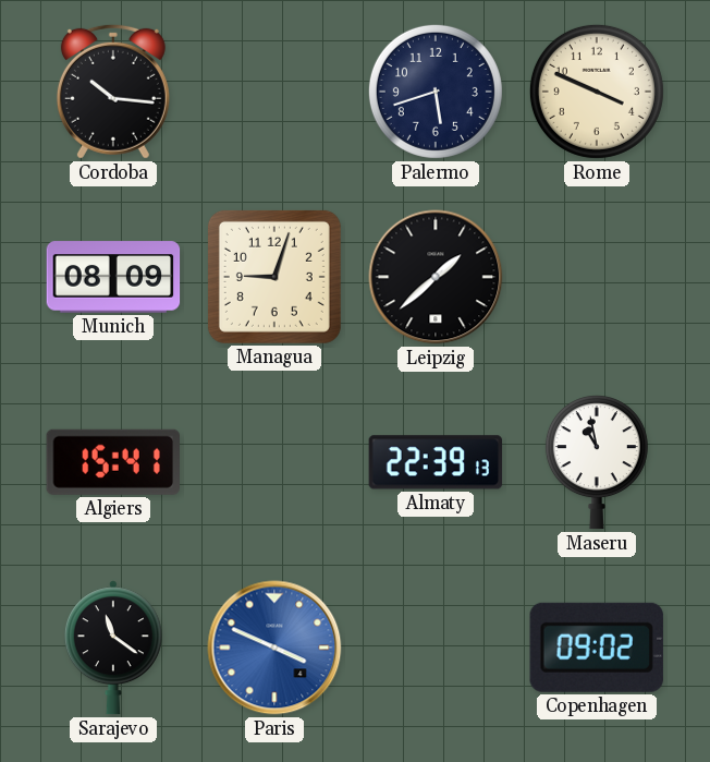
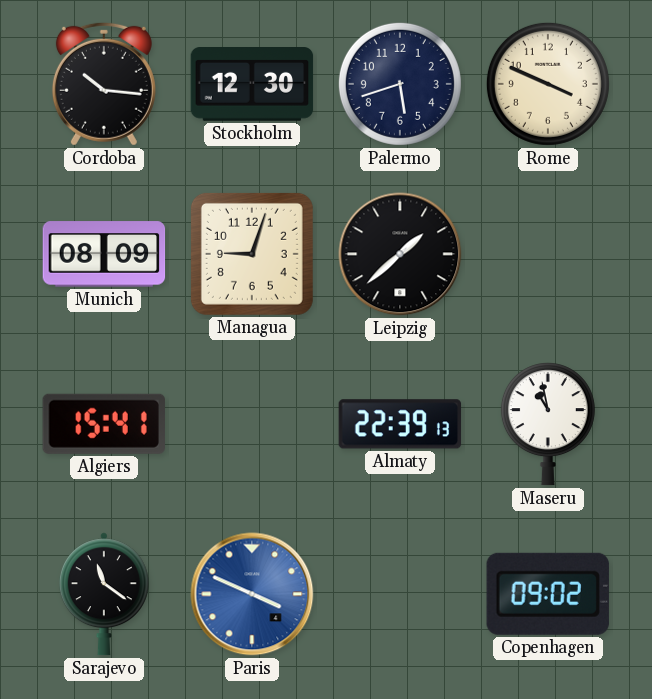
Stockholm: none -> 12:30
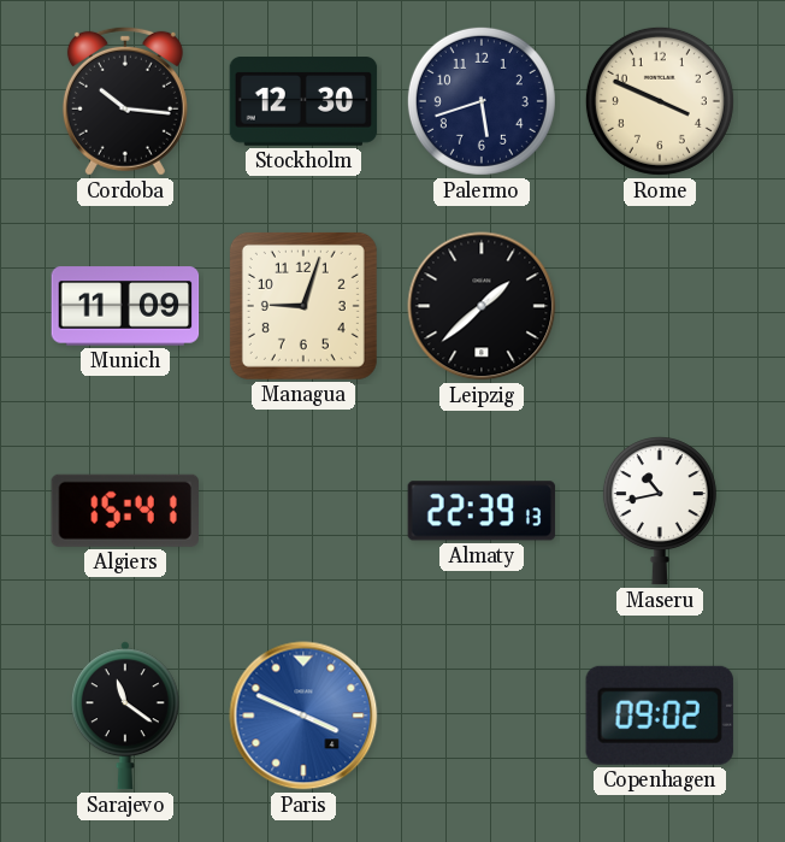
Munich: 08:09 -> 11:09
Maseru: 10:58 -> 10:43
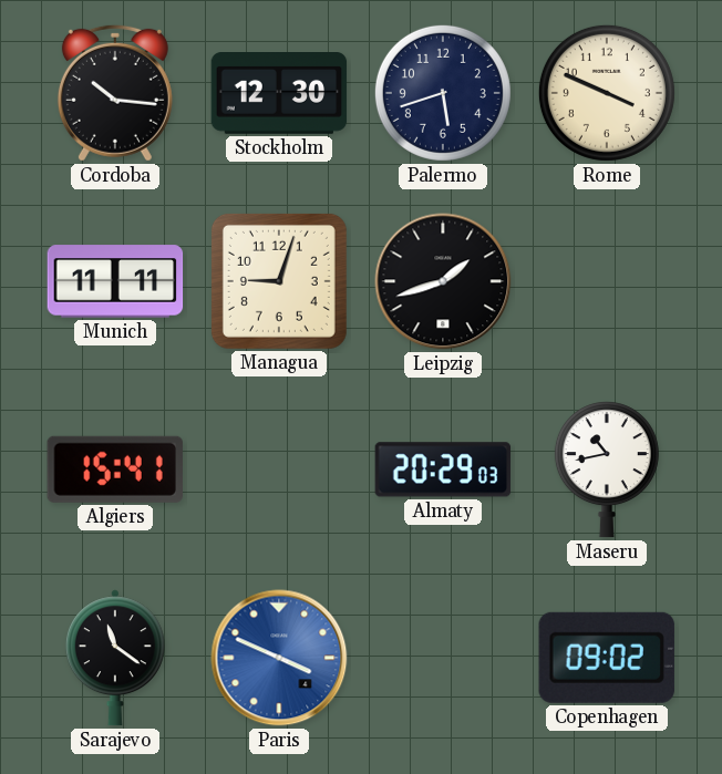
Munich: 11:09 -> 11:11
Leipzig: 1:38 -> 1:42
Almaty: 22:39 -> 20:29
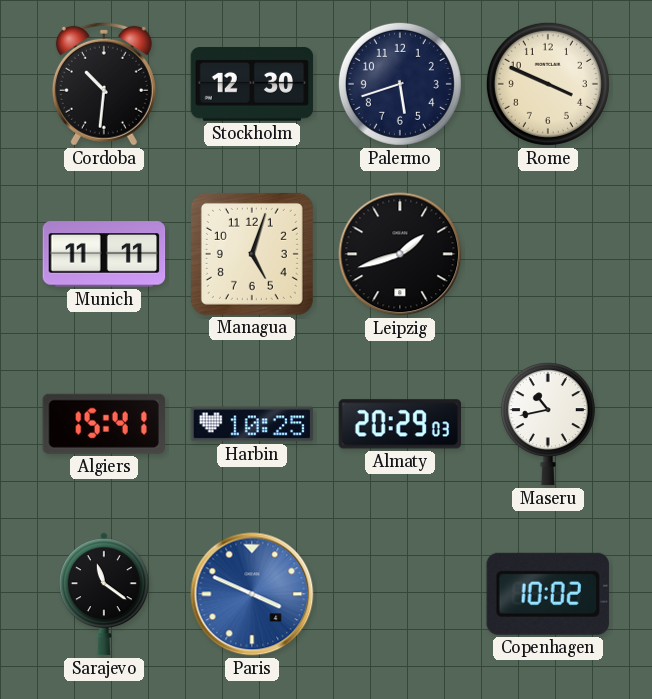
Cordoba: 10:16 -> 10:31
Managua: 9:03 -> 5:03
Harbin: none -> 10:25
Copenhagen: 09:02 -> 10:02
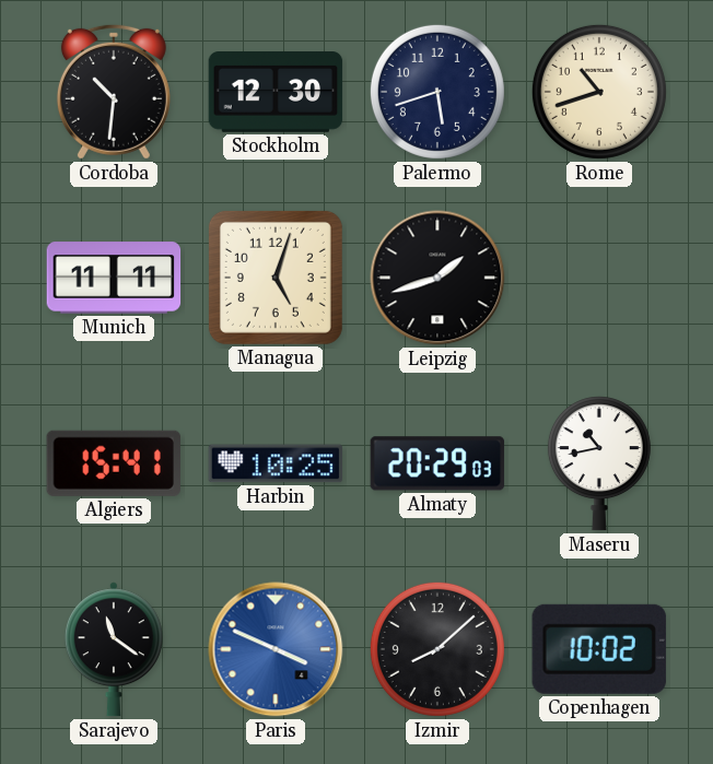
Rome: 3:49 -> 10:42
Izmir: none -> 8:08
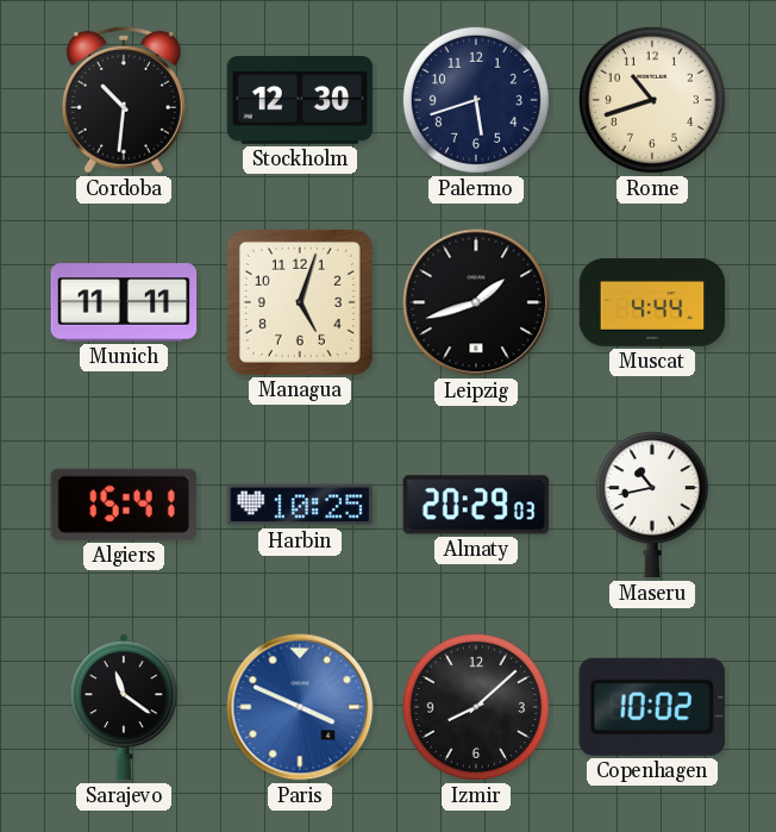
Muscat: none -> 4:44
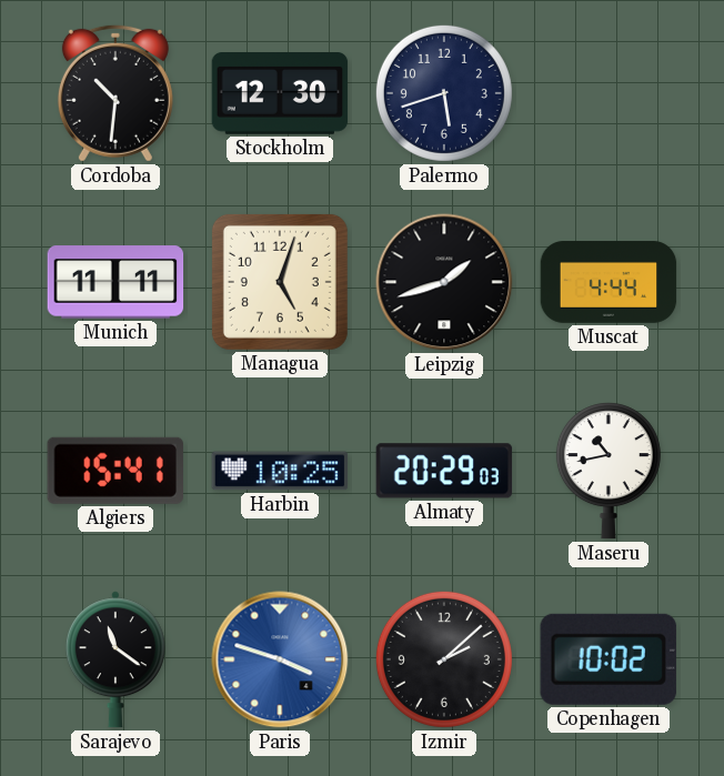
Rome: 10:42 -> none
Paris: 3:49 -> 3:48
Izmir: 8:08 -> 2:08
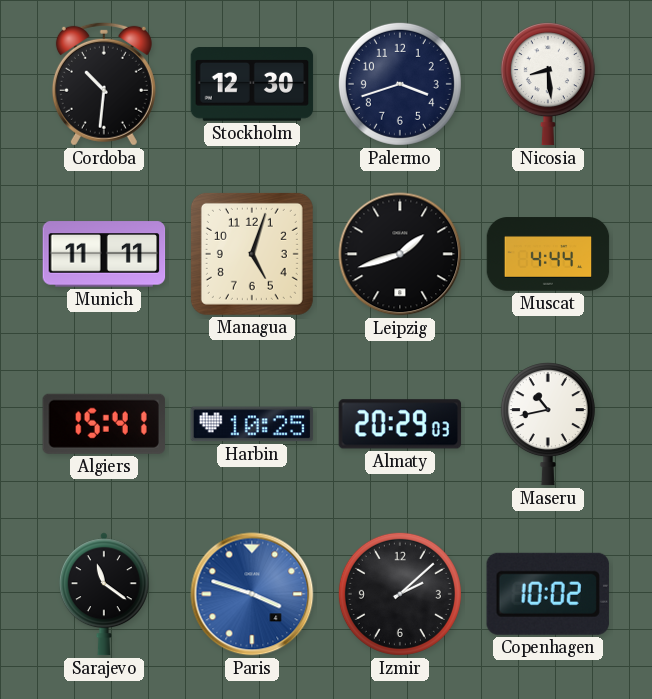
Palermo: 5:42 -> 3:42
Nicosia: none -> 8:29
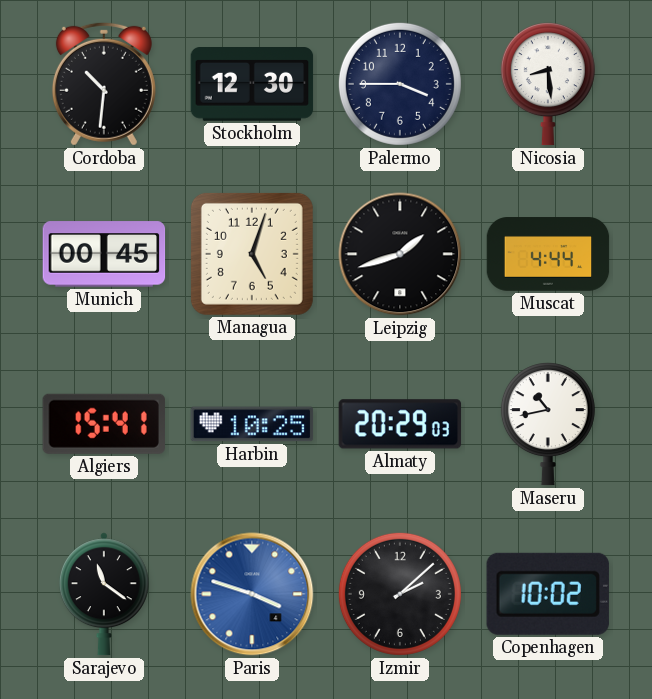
Palermo: 3:42 -> 3:45
Munich: 11:11 -> 00:45
